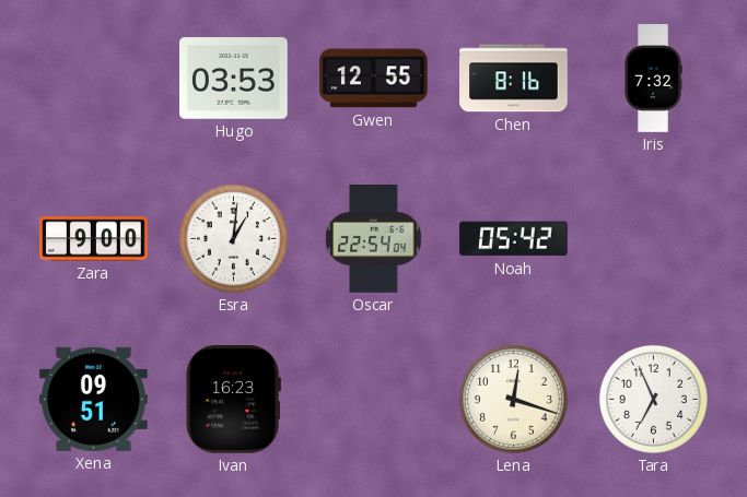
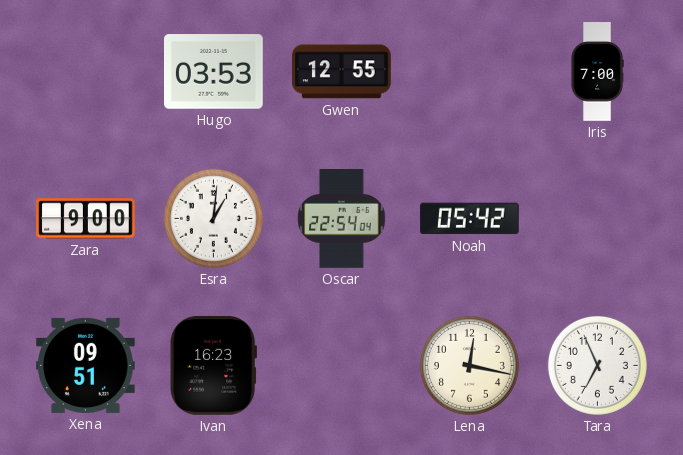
Chen: 8:16 -> none
Iris: 7:32 -> 7:00
Lena: 12:18 -> 12:17
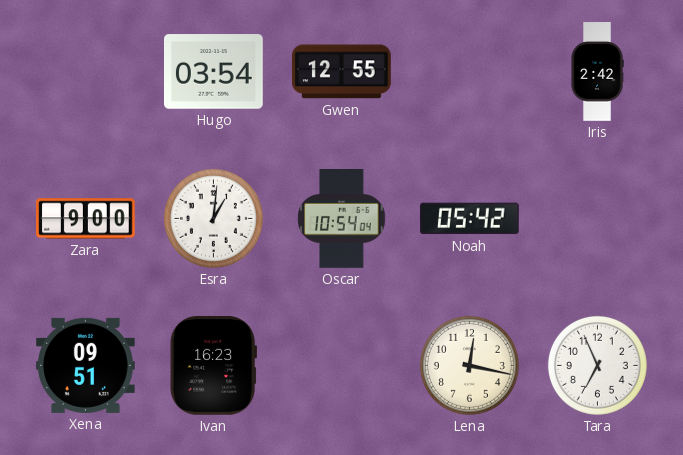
Hugo: 03:53 -> 03:54
Iris: 7:00 -> 2:42
Oscar: 22:54 -> 10:54
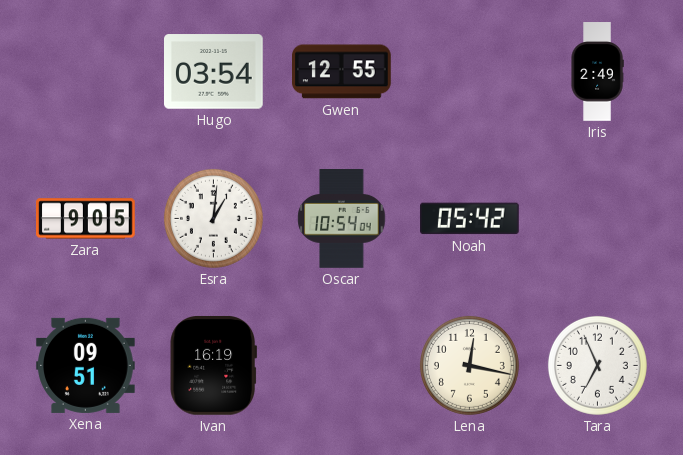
Iris: 2:42 -> 2:49
Zara: 9:00 -> 9:05
Ivan: 16:23 -> 16:19
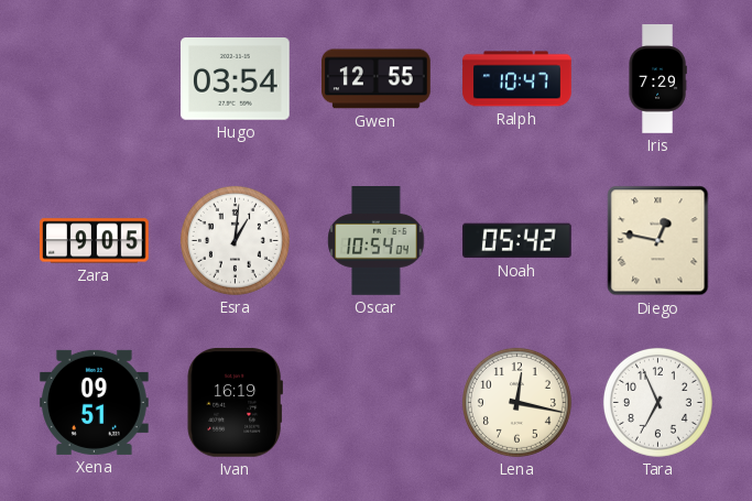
Ralph: none -> 10:47
Iris: 2:49 -> 7:29
Diego: none -> 12:47
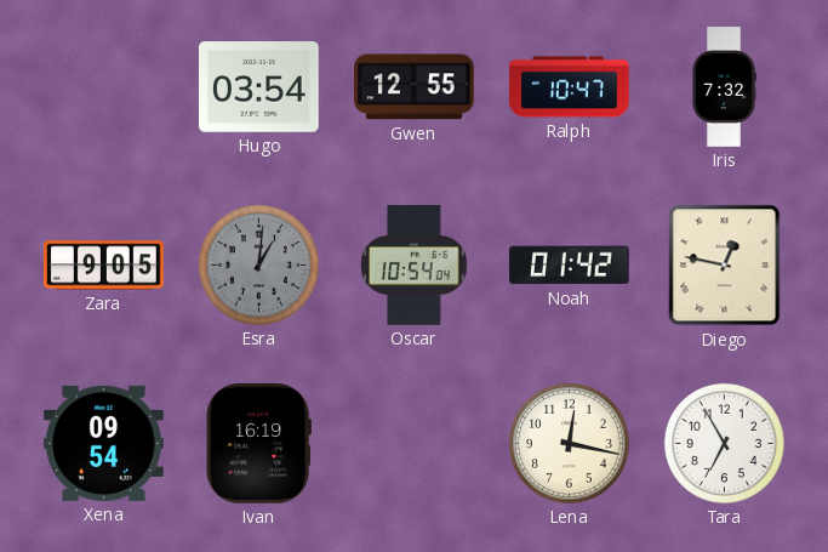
Iris: 7:29 -> 7:32
Esra dial: white -> grey
Noah: 05:42 -> 01:42
Xena: 09:51 -> 09:54
Tara: 6:56 -> 6:55
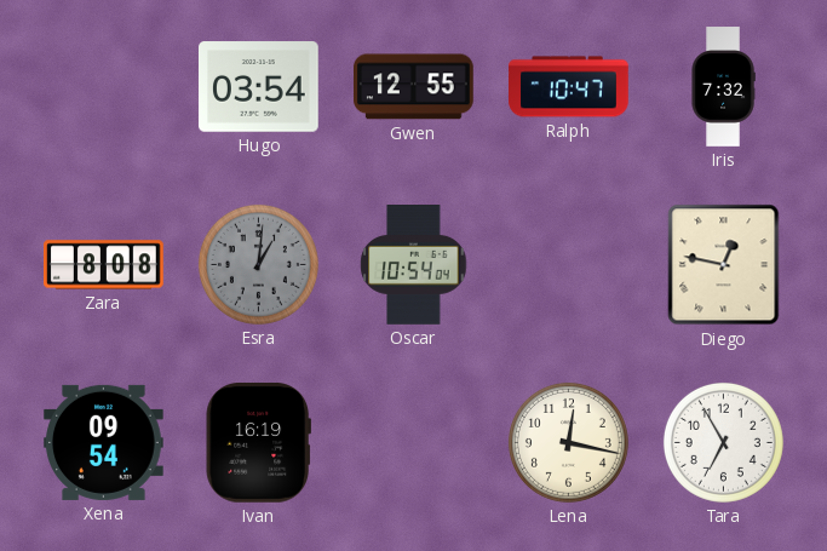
Zara: 9:05 -> 8:08
Noah: 01:42 -> none
